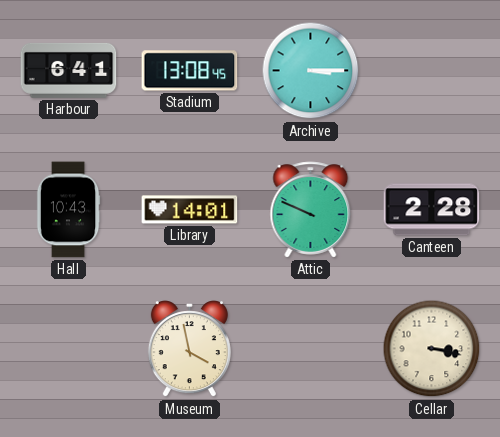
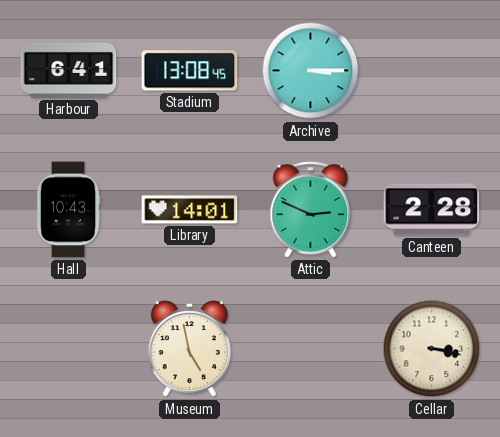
Attic: 9:49 -> 2:49
Museum: 3:58 -> 4:58
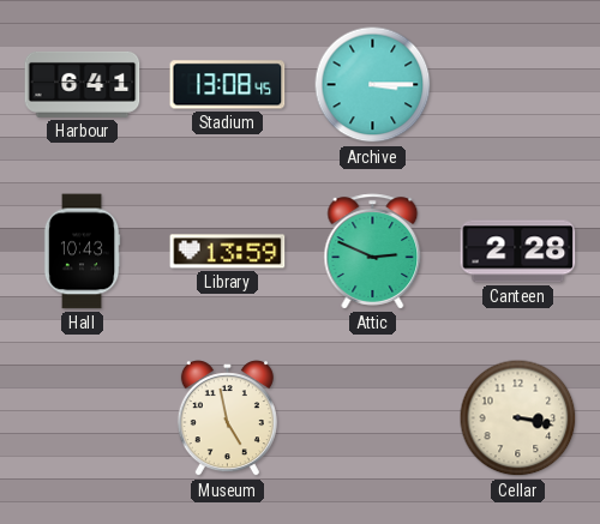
Library: 14:01 -> 13:59
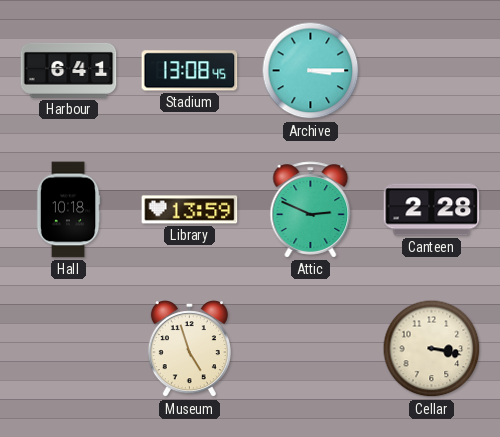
Hall: 10:43 -> 10:18
Museum: 4:58 -> 4:57
